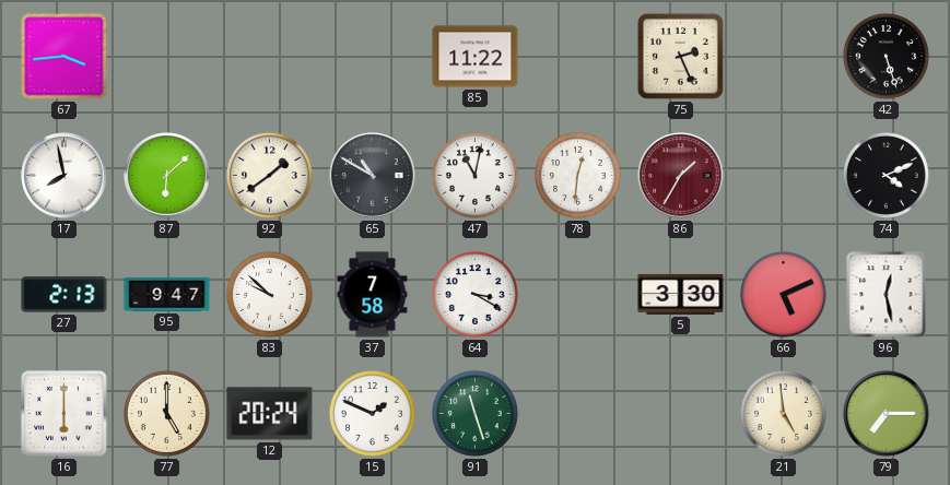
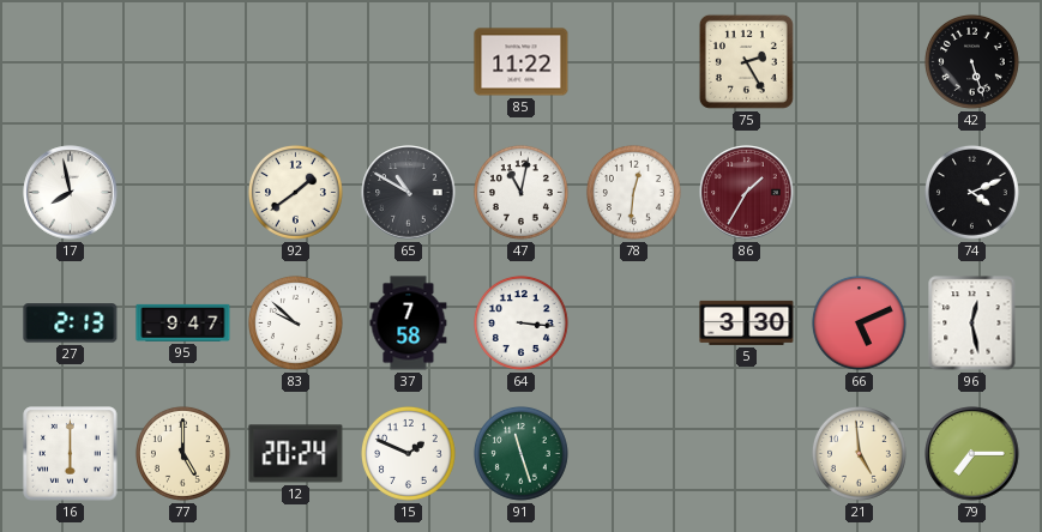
67: 3:44 -> none
75: 2:26 -> 2:25
87: 6:08 -> none
64: 3:20 -> 3:16
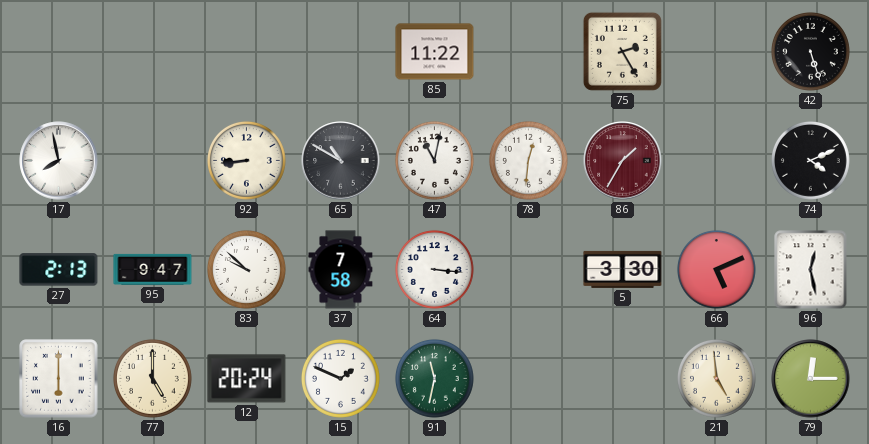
92: 1:39 -> 8:44
91: 11:27 -> 11:32
79: 7:15 -> 12:15
